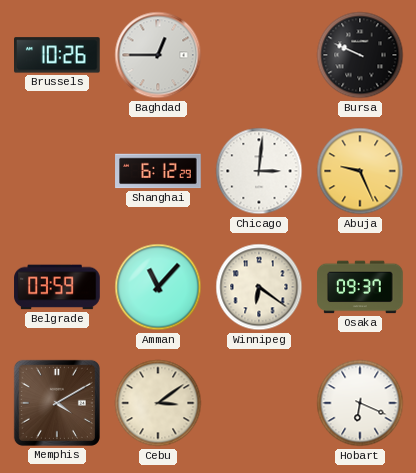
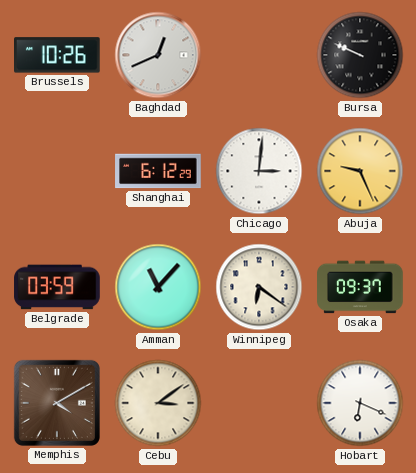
Baghdad: 12:45 -> 12:41
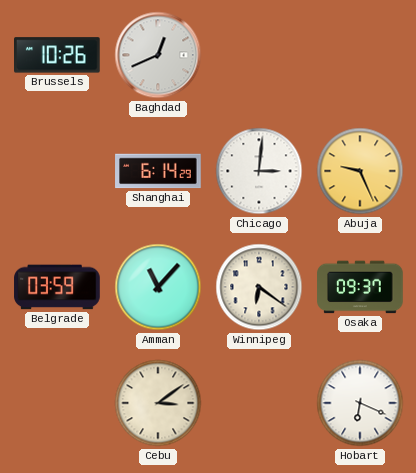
Bursa: 9:49 -> none
Shanghai: 6:12 -> 6:14
Memphis: 4:10 -> none
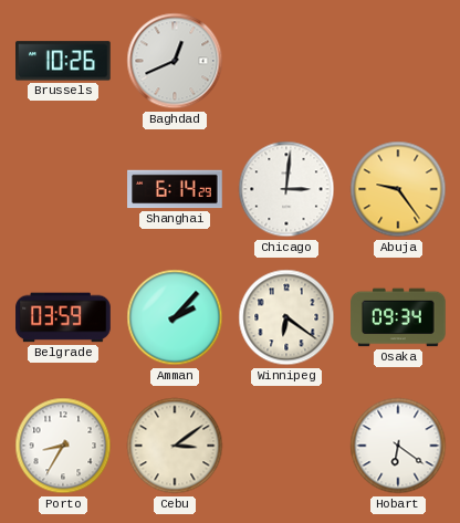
Abuja: 9:26 -> 9:24
Amman: 11:07 -> 2:07
Osaka: 09:37 -> 09:34
Porto: none -> 8:35
Hobart: 6:19 -> 6:21
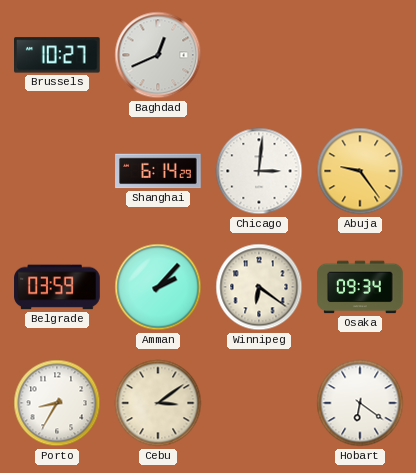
Brussels: 10:26 -> 10:27
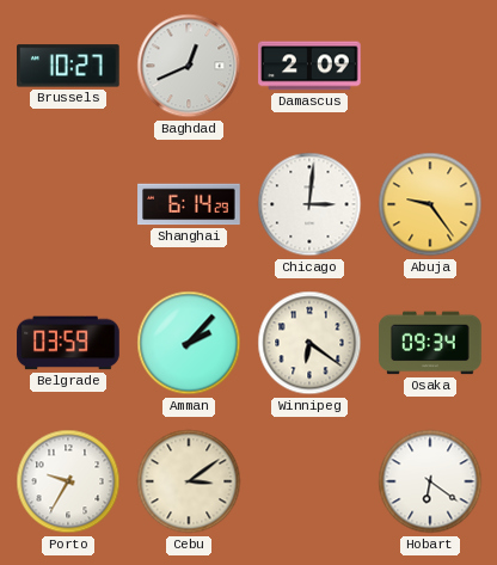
Damascus: none -> 2:09
Porto: 8:35 -> 9:35
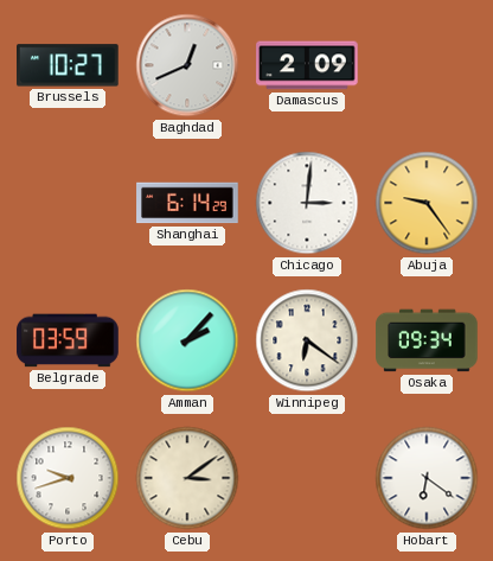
Porto: 9:35 -> 9:42
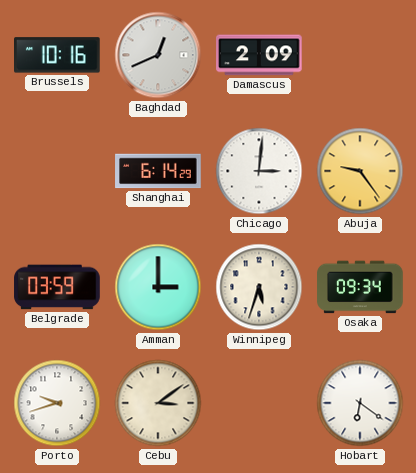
Brussels: 10:27 -> 10:16
Amman: 2:07 -> 3:00
Winnipeg: 6:21 -> 5:33
